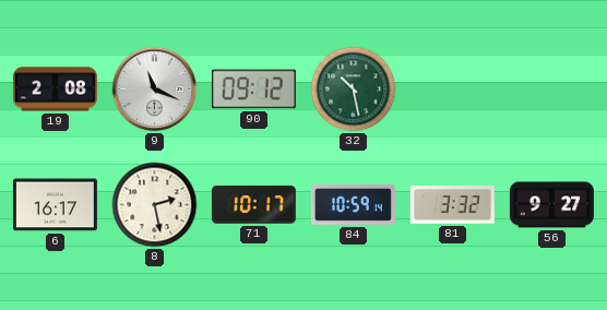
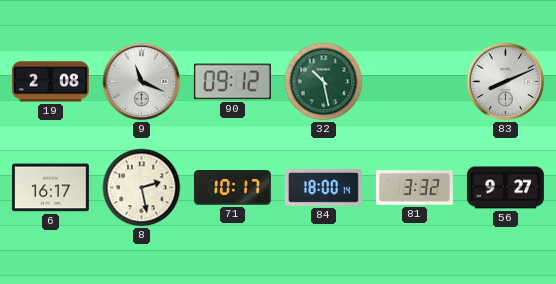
83: none -> 8:11
84: 10:59 -> 18:00
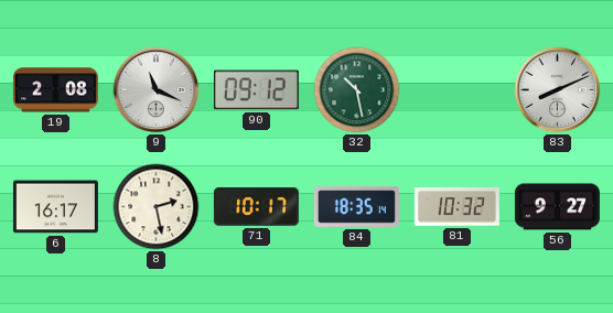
84: 18:00 -> 18:35
81: 3:32 -> 10:32
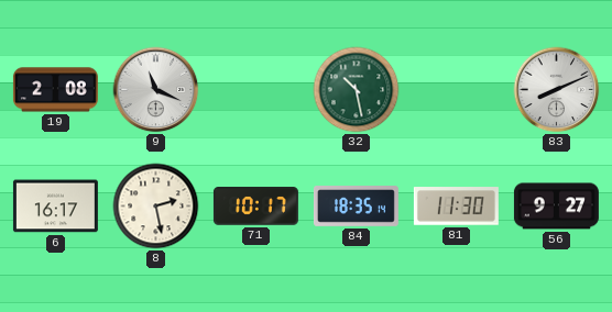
90: 09:12 -> none
81: 10:32 -> 11:30
